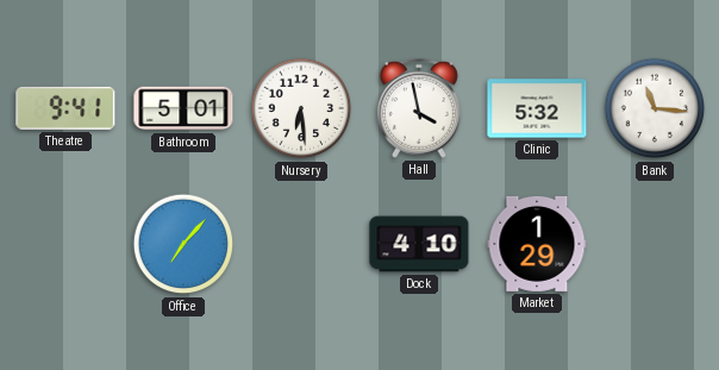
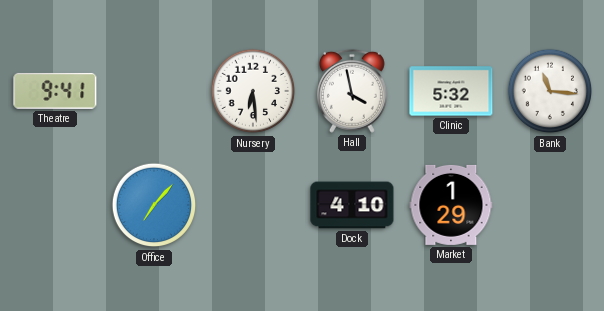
Bathroom: 5:01 -> none
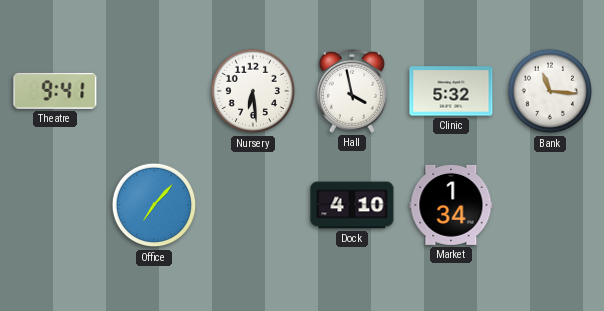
Market: 1:29 -> 1:34
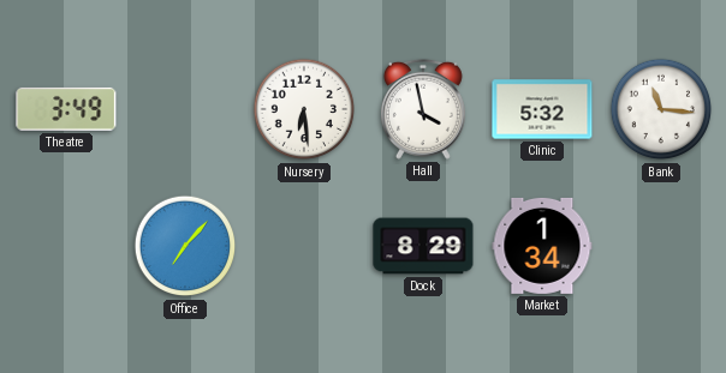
Theatre: 9:41 -> 3:49
Dock: 4:10 -> 8:29
